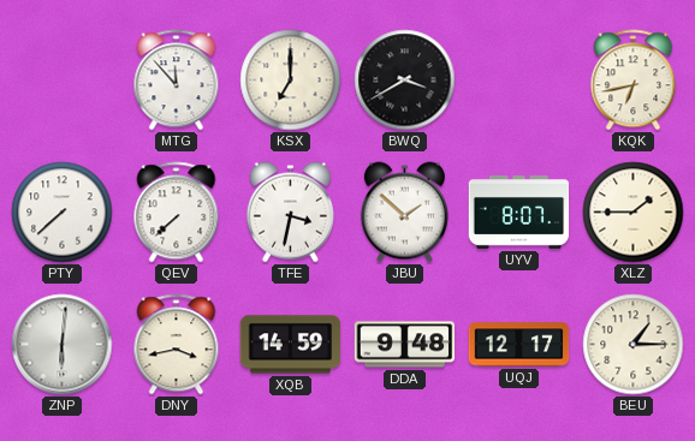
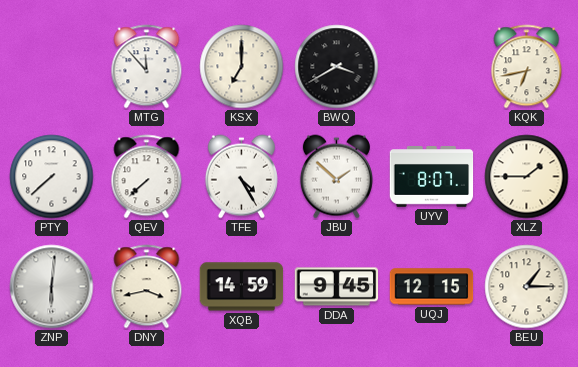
TFE: 3:32 -> 4:25
DDA: 9:48 -> 9:45
UQJ: 12:17 -> 12:15
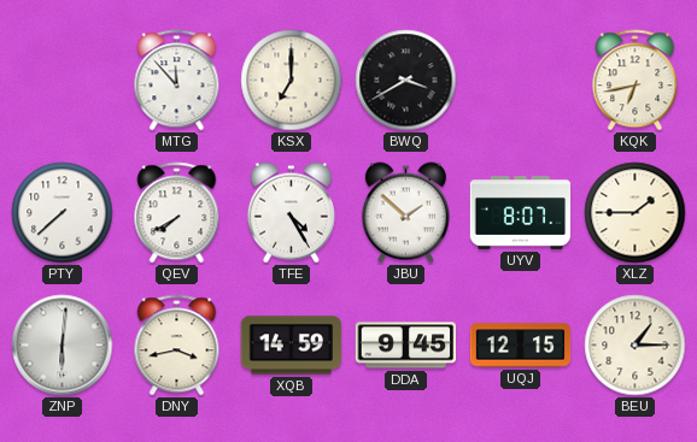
QEV: 7:38 -> 7:40
